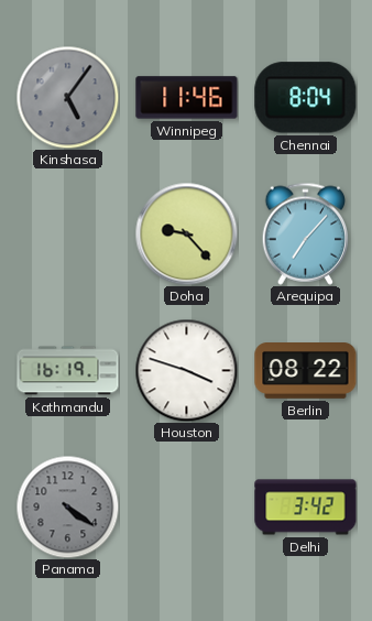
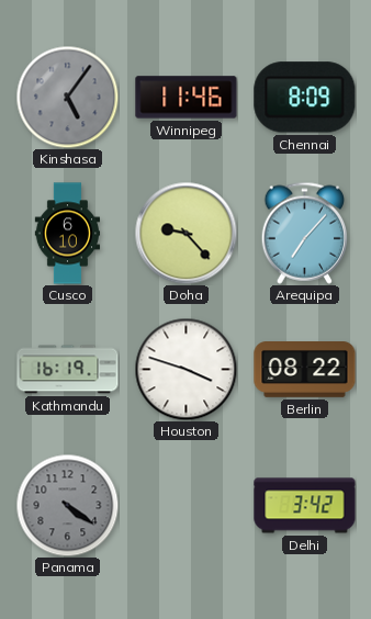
Chennai: 8:04 -> 8:09
Cusco: none -> 6:10
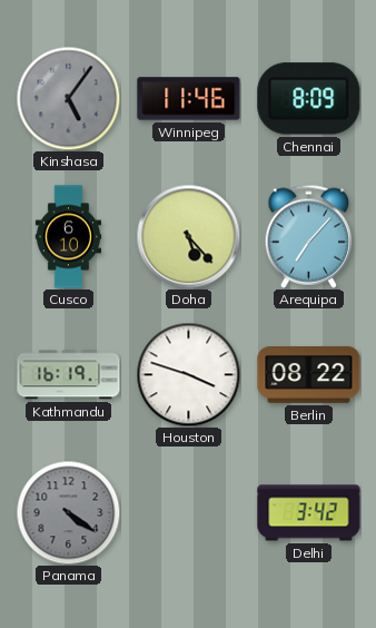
Doha: 9:23 -> 5:23
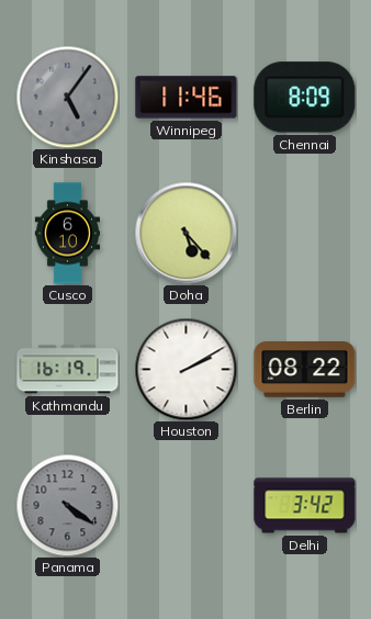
Arequipa: 7:07 -> none
Houston: 3:48 -> 2:10
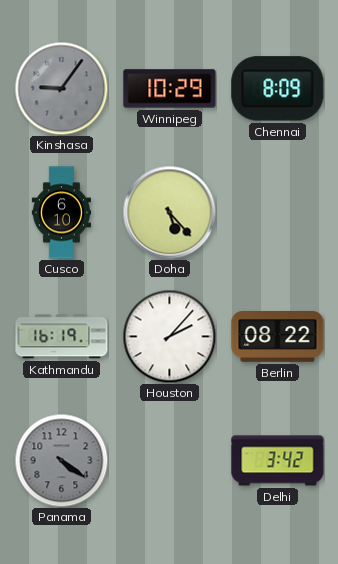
Kinshasa: 5:06 -> 9:06
Winnipeg: 11:46 -> 10:29
Houston: 2:10 -> 2:07
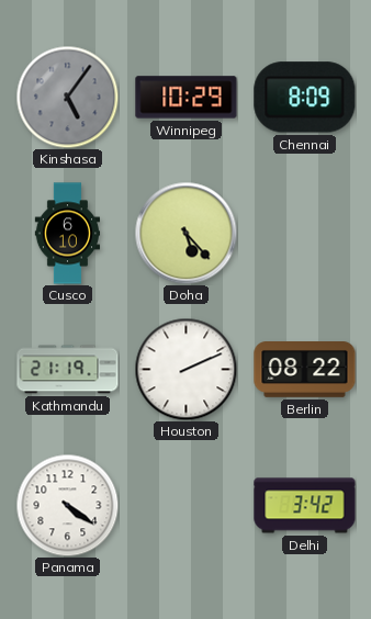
Kinshasa: 9:06 -> 5:06
Kathmandu: 16:19 -> 21:19
Houston: 2:07 -> 2:11
Panama dial: grey -> white
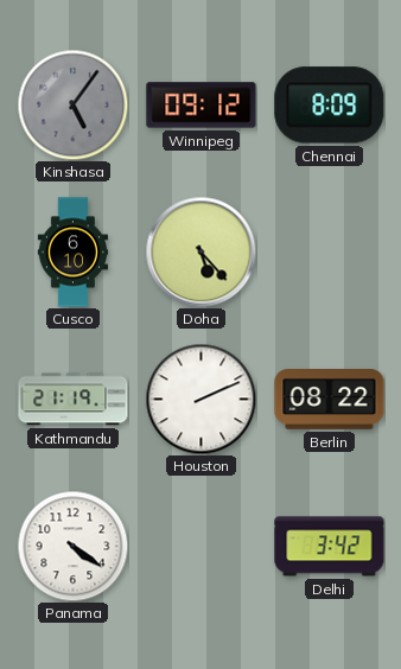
Winnipeg: 10:29 -> 09:12
